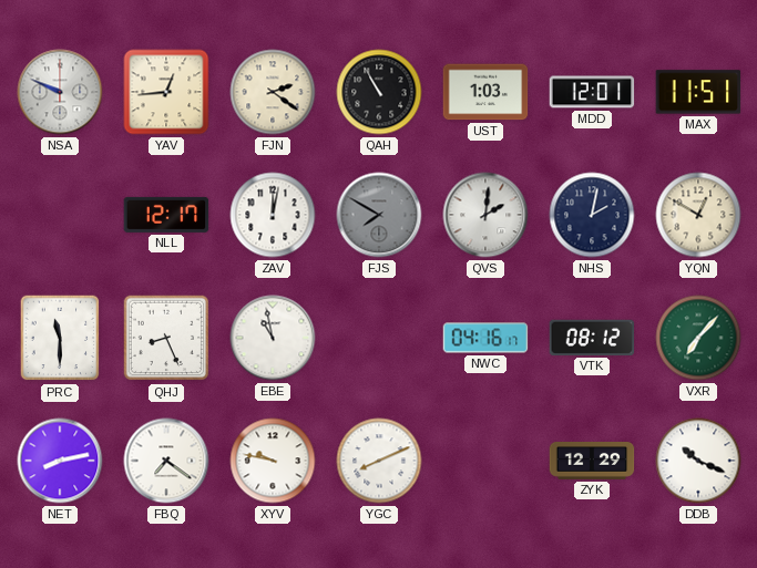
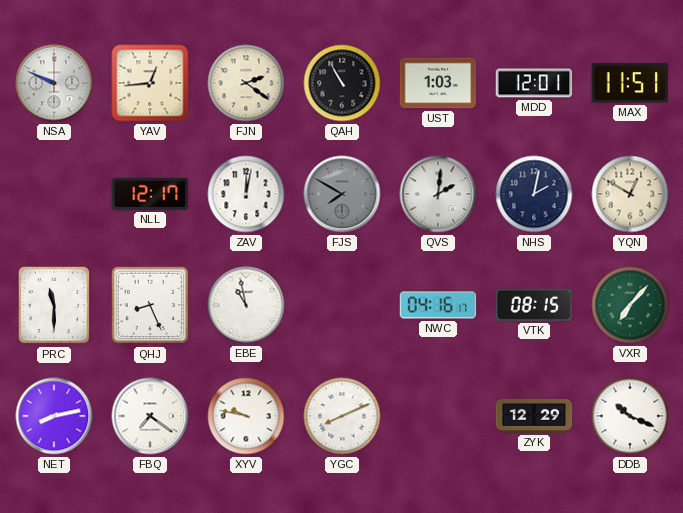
VTK: 08:12 -> 08:15
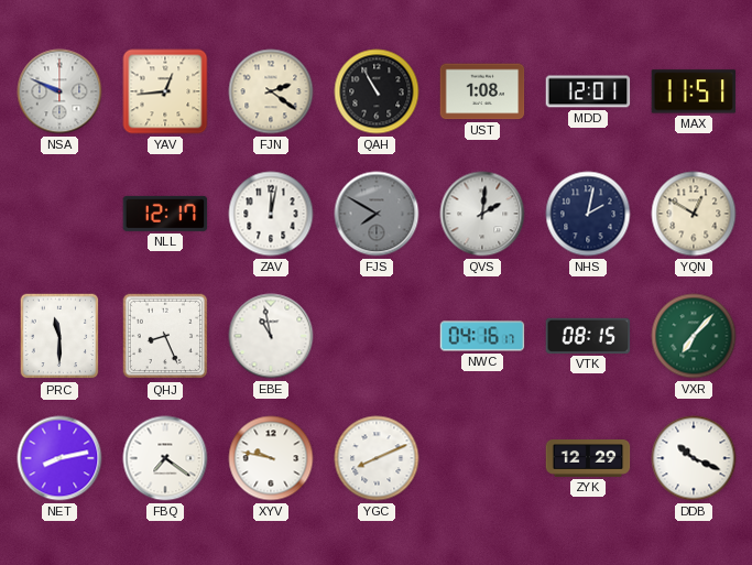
UST: 1:03 -> 1:08
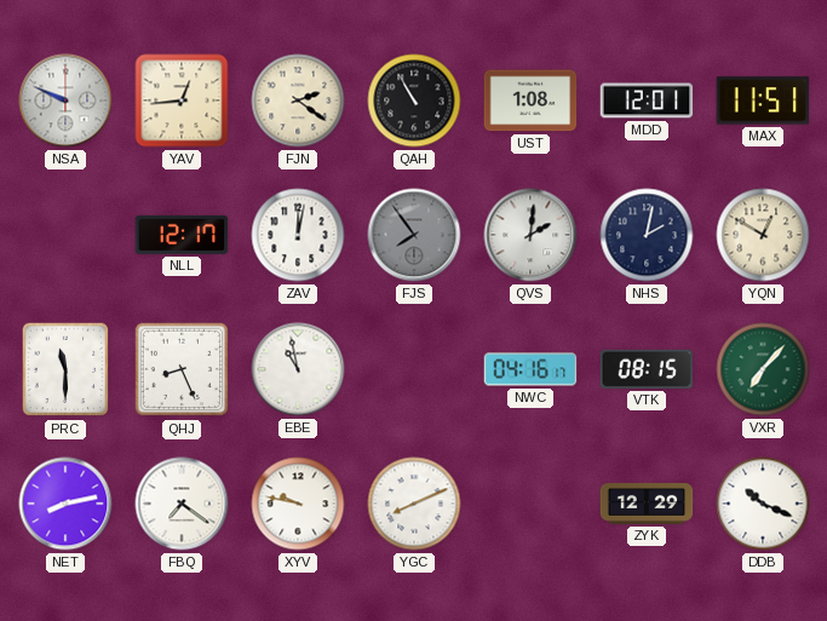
FJS: 7:50 -> 7:54
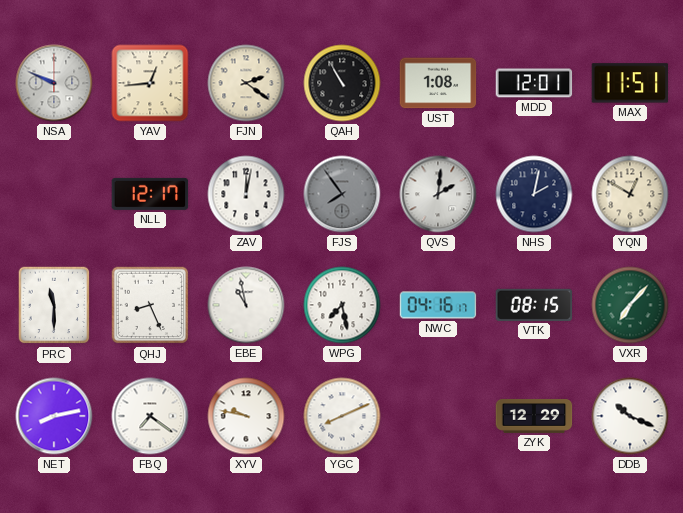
WPG: none -> 7:28
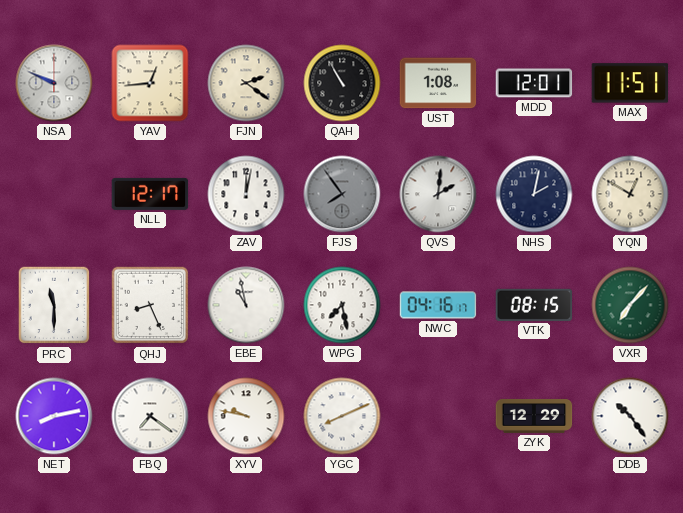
DDB: 10:19 -> 10:24
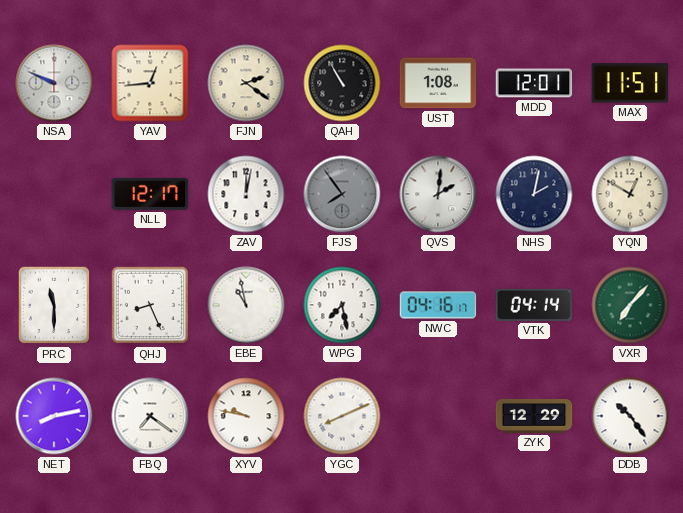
VTK: 08:15 -> 04:14
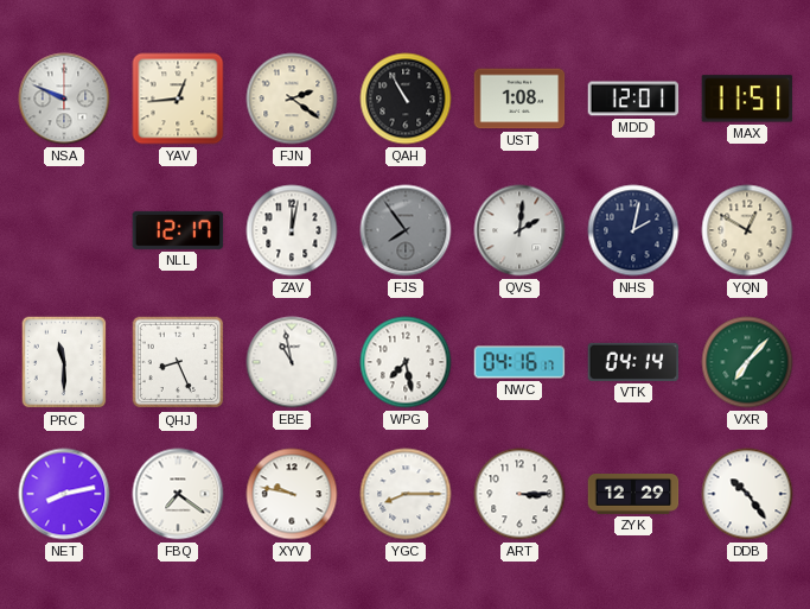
YGC: 8:11 -> 8:15
ART: none -> 3:15
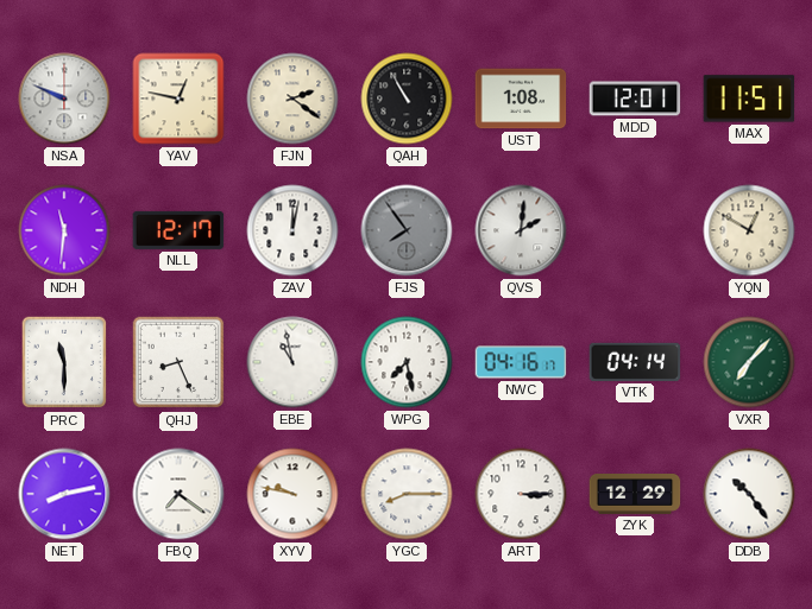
YAV: 12:44 -> 12:47
NDH: none -> 11:31
NHS: 2:02 -> none
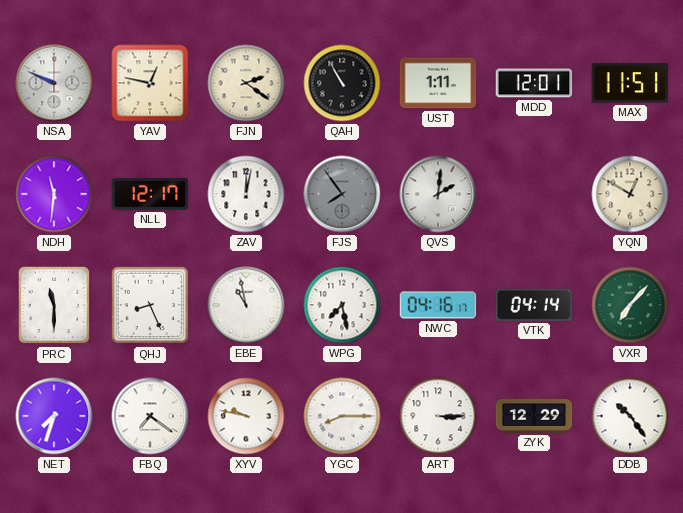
UST: 1:08 -> 1:11
NET: 8:13 -> 7:33
